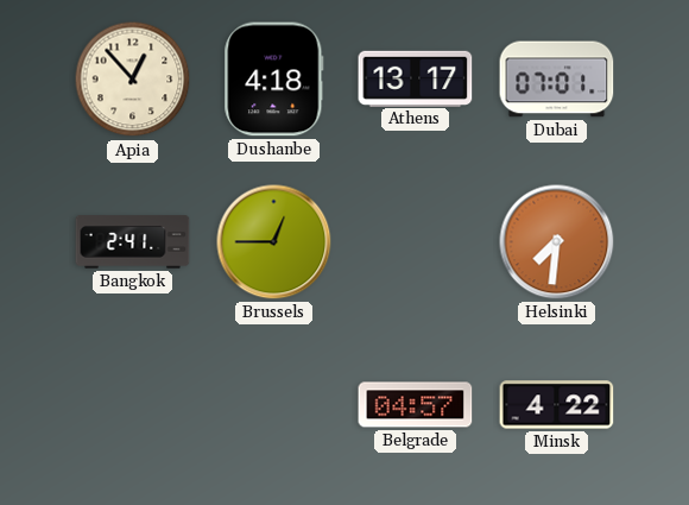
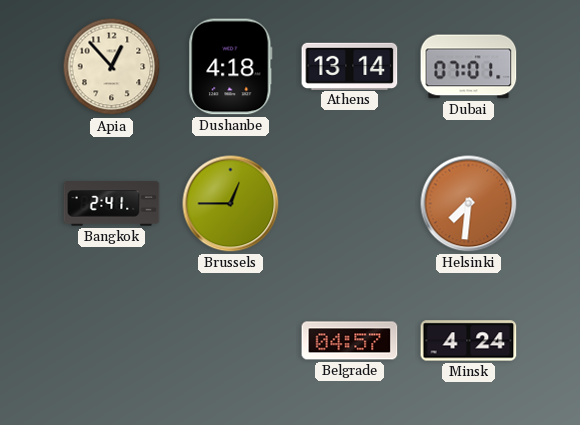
Athens: 13:17 -> 13:14
Minsk: 4:22 -> 4:24
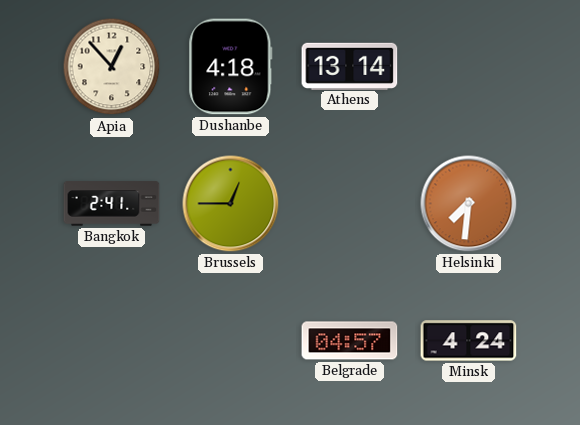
Dubai: 07:01 -> none
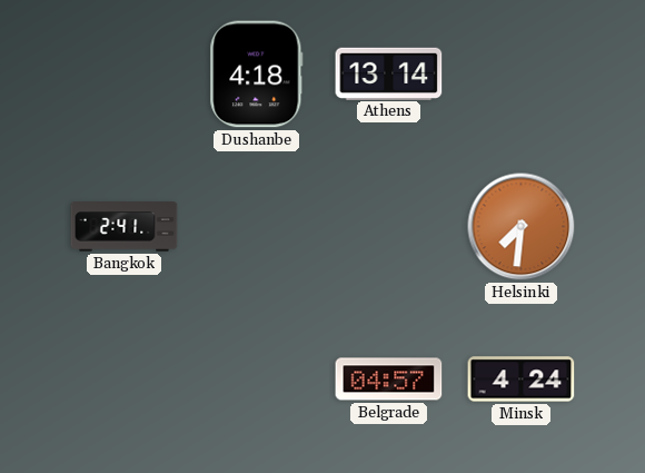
Apia: 12:53 -> none
Brussels: 12:45 -> none
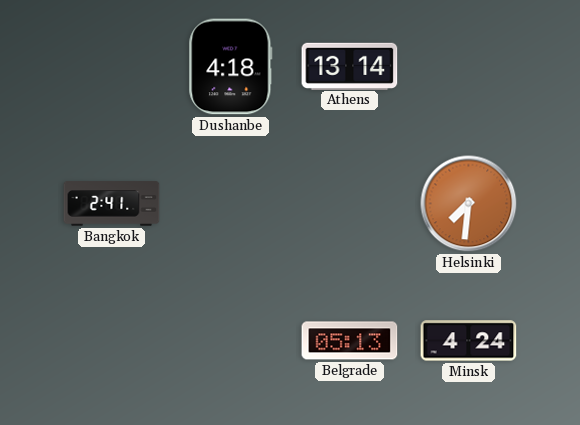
Belgrade: 04:57 -> 05:13
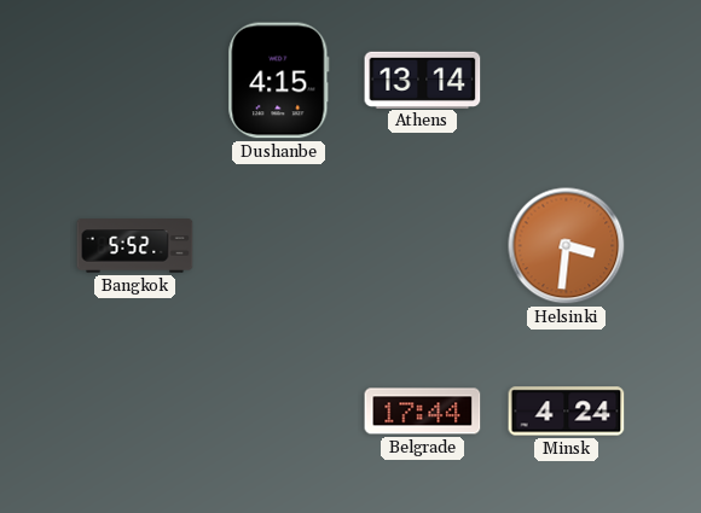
Dushanbe: 4:18 -> 4:15
Bangkok: 2:41 -> 5:52
Helsinki: 7:31 -> 3:31
Belgrade: 05:13 -> 17:44
